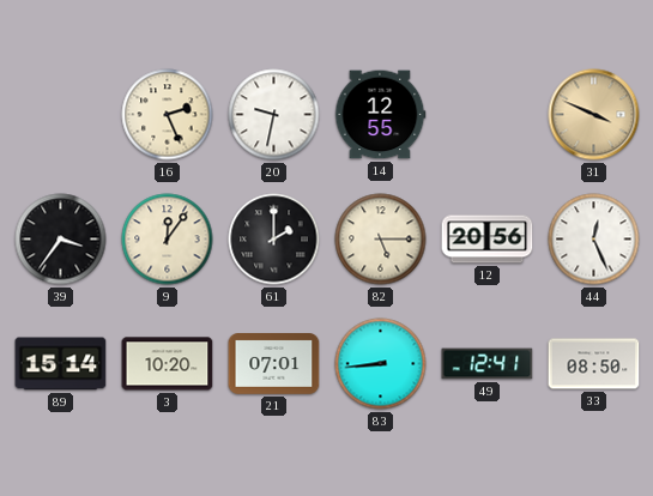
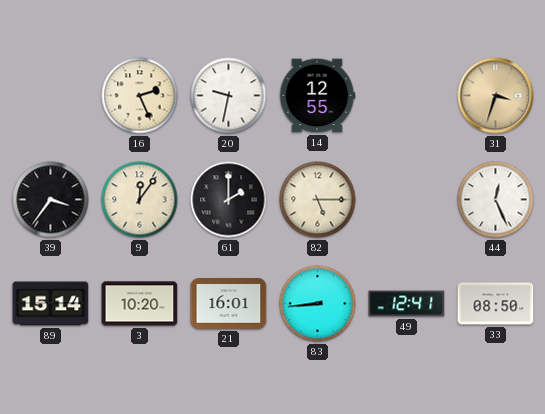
31: 3:49 -> 3:33
12: 20:56 -> none
21: 07:01 -> 16:01
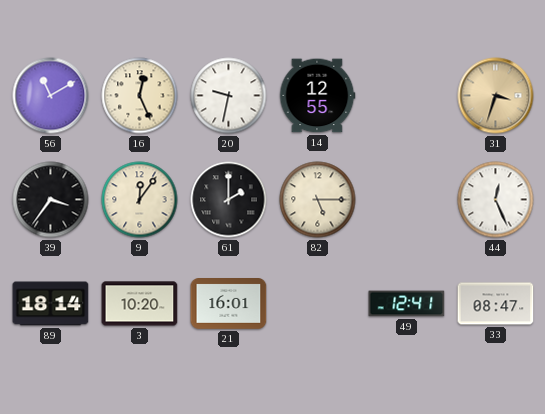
56: none -> 11:10
16: 2:26 -> 12:26
89: 15:14 -> 18:14
83: 8:44 -> none
33: 08:50 -> 08:47
